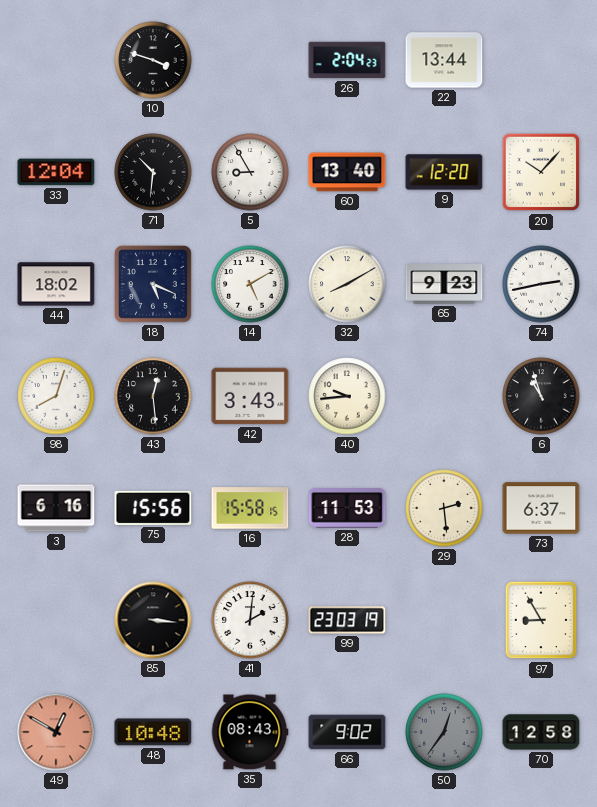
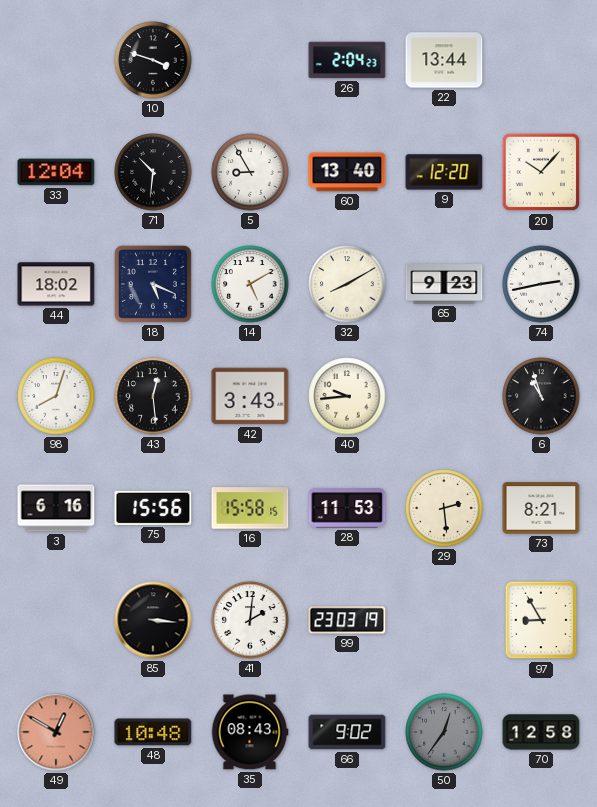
73: 6:37 -> 8:21
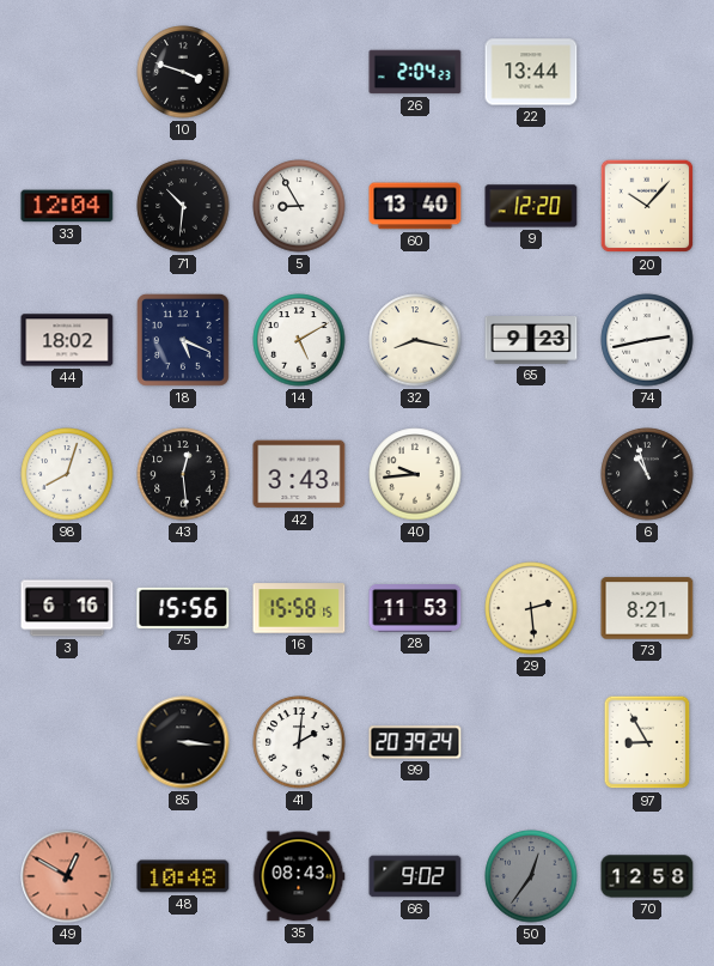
32: 8:10 -> 8:17
99: 23:03 -> 20:39
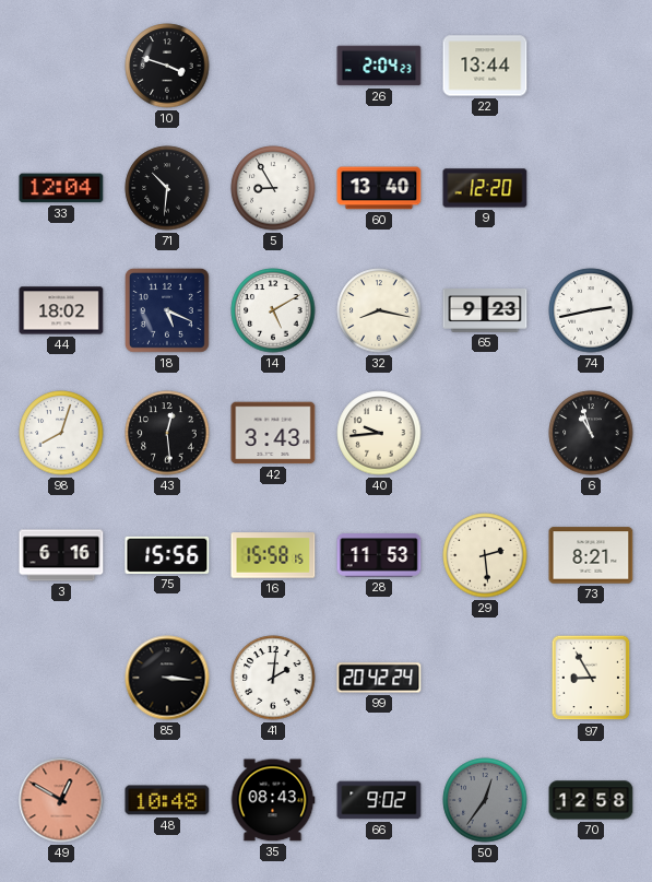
20: 10:07 -> none
99: 20:39 -> 20:42
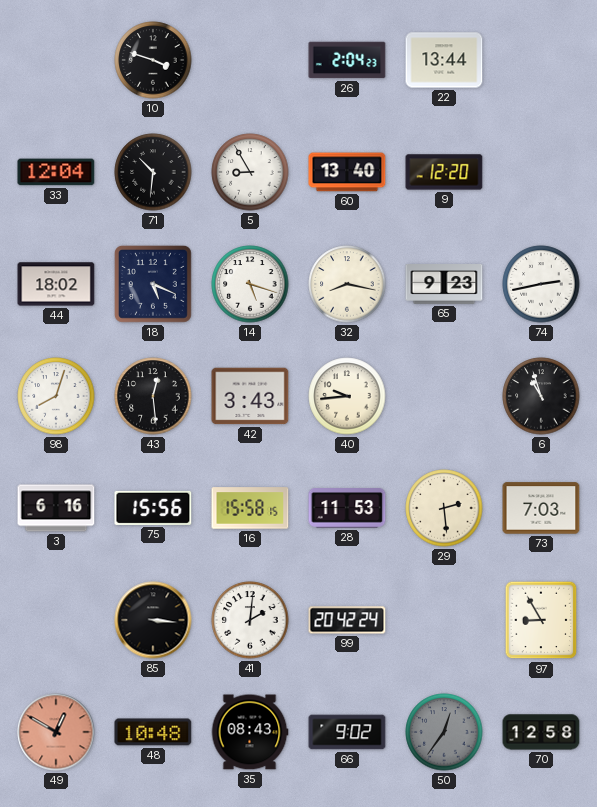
14: 5:10 -> 5:18
73: 8:21 -> 7:03
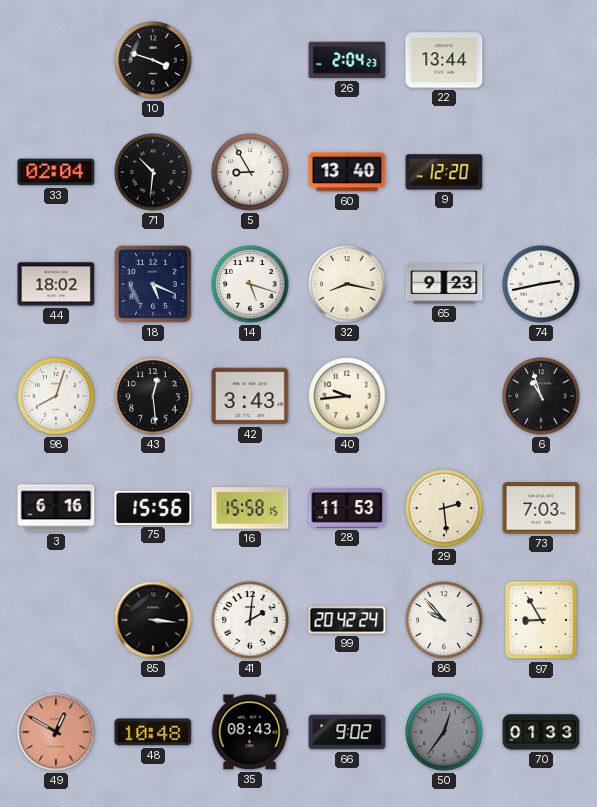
33: 12:04 -> 02:04
86: none -> 9:53
70: 12:58 -> 01:33
